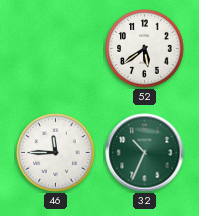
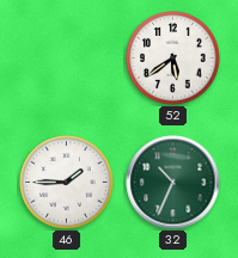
46: 11:45 -> 1:45
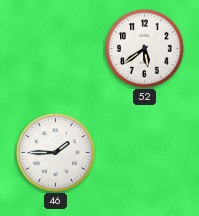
32: 10:34 -> none
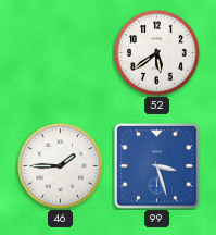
99: none -> 3:27
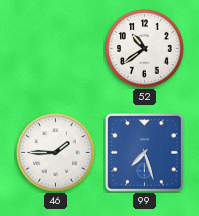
52: 5:39 -> 10:39
99: 3:27 -> 7:27
